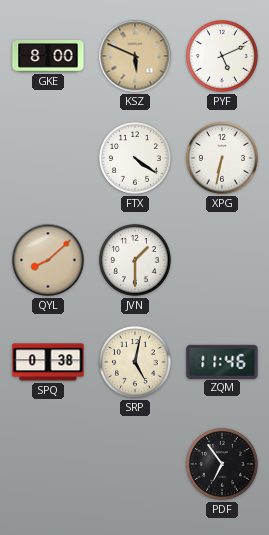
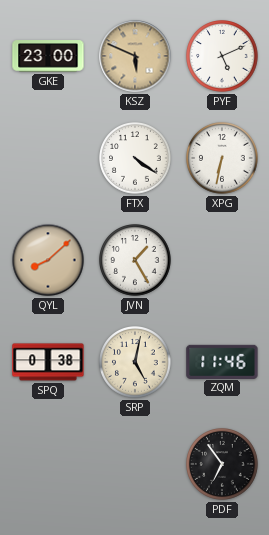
GKE: 8:00 -> 23:00
JVN: 1:30 -> 1:25
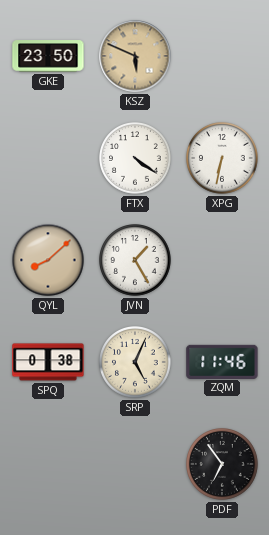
GKE: 23:00 -> 23:50
PYF: 5:11 -> none
SRP: 5:02 -> 5:04
